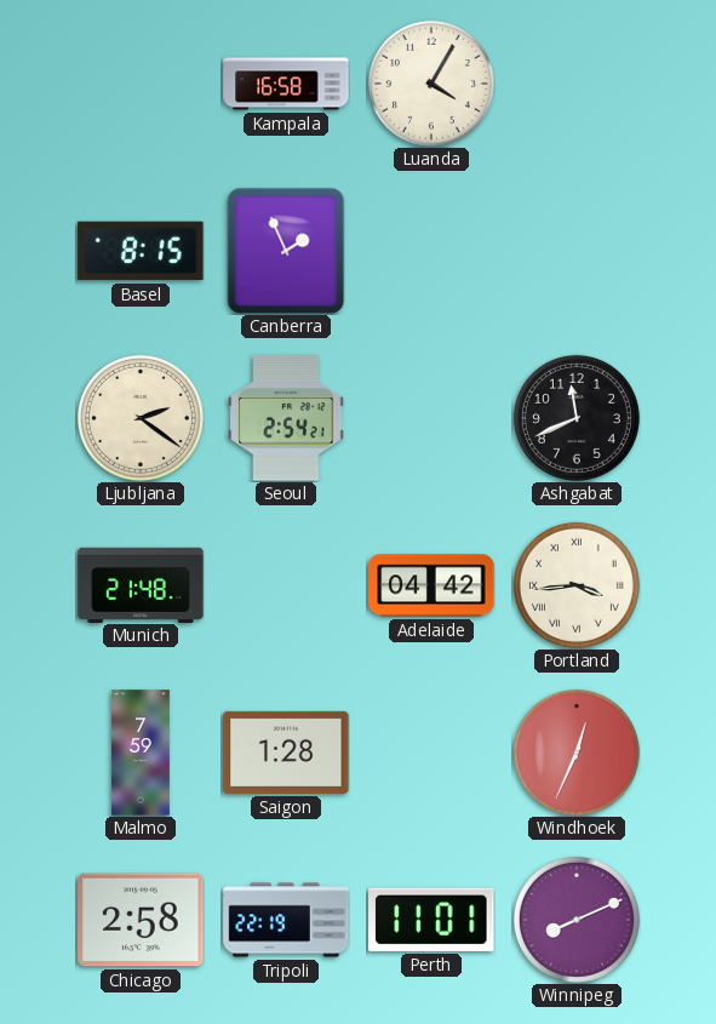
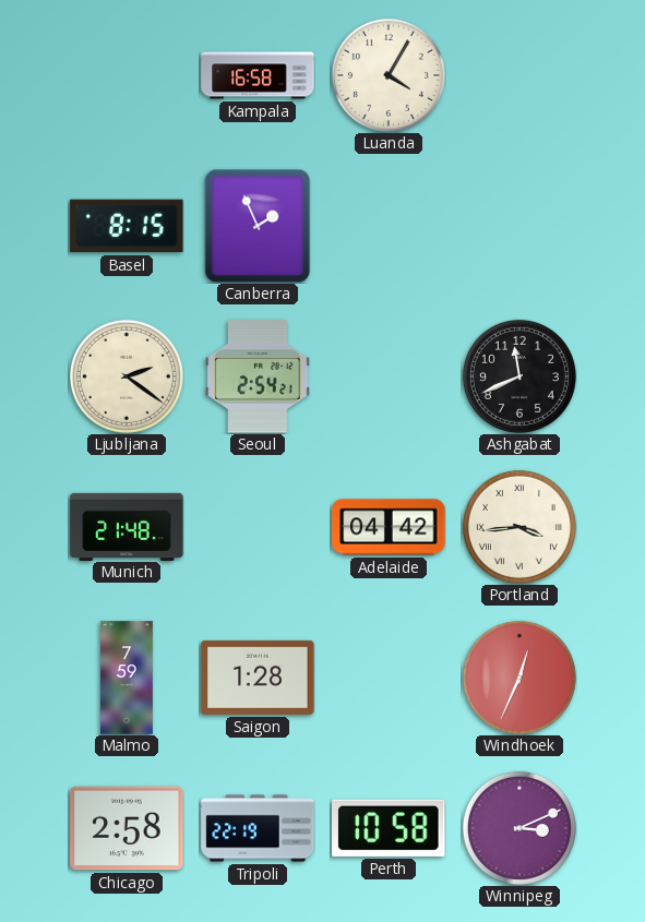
Perth: 11:01 -> 10:58
Winnipeg: 8:11 -> 3:11
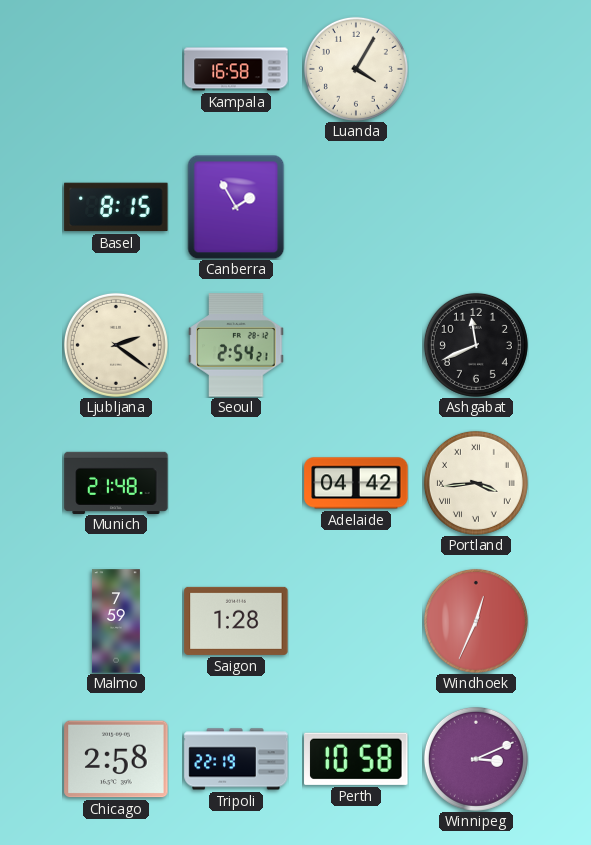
Canberra: 1:56 -> 1:55
